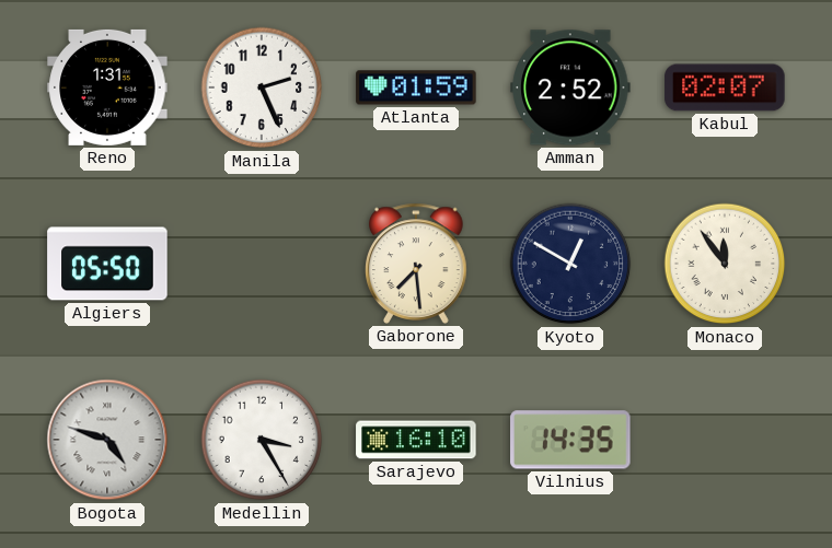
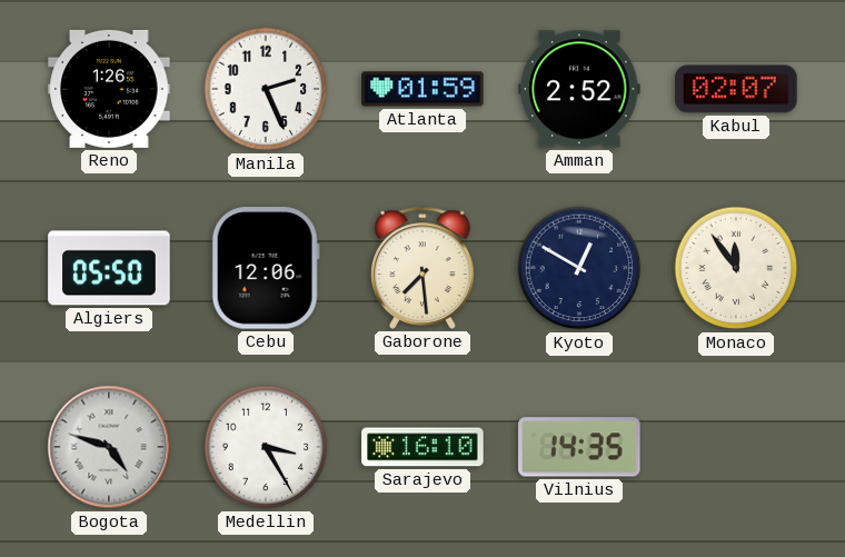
Reno: 1:31 -> 1:26
Cebu: none -> 12:06
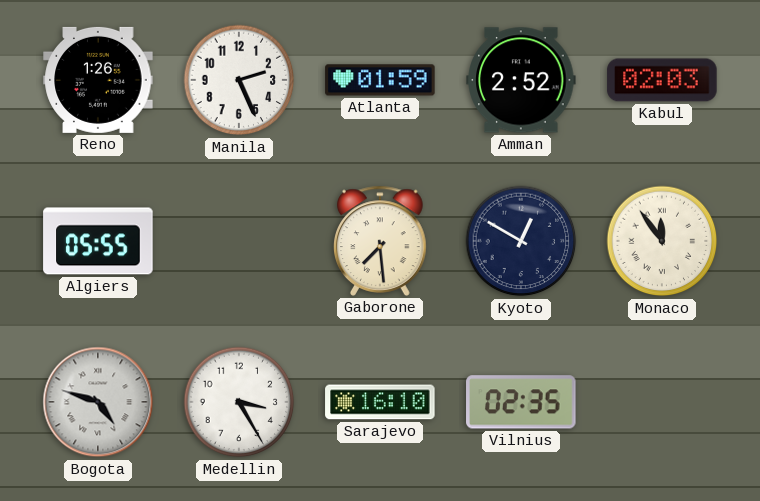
Kabul: 02:07 -> 02:03
Algiers: 05:50 -> 05:55
Cebu: 12:06 -> none
Vilnius: 14:35 -> 02:35
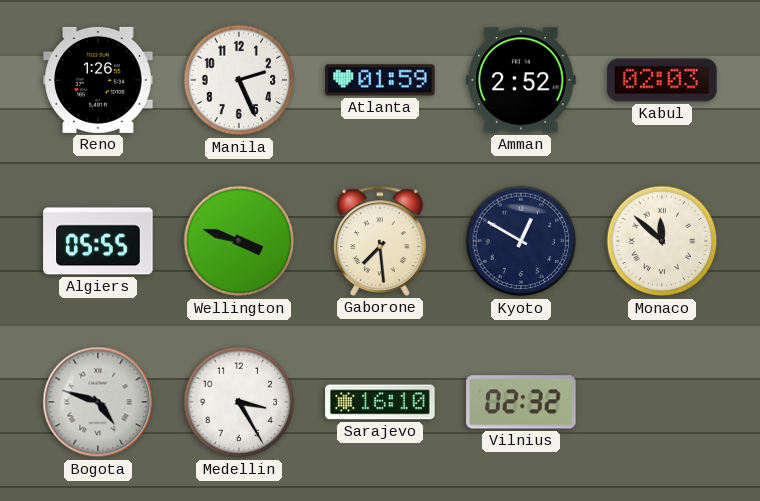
Wellington: none -> 3:48
Monaco: 11:54 -> 11:52
Vilnius: 02:35 -> 02:32
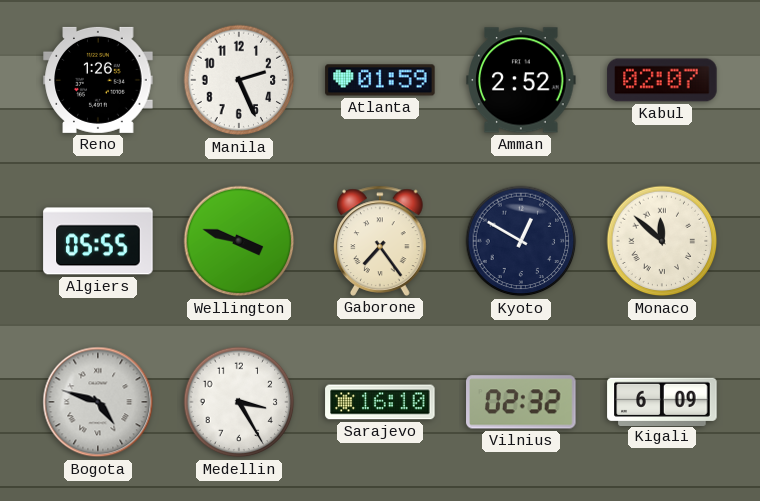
Kabul: 02:03 -> 02:07
Gaborone: 7:29 -> 7:24
Kigali: none -> 6:09
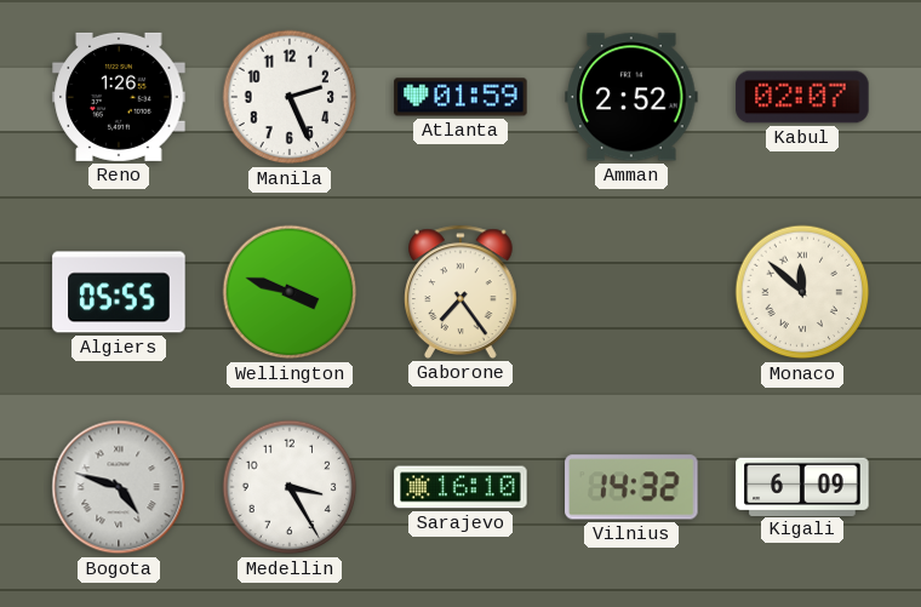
Kyoto: 12:50 -> none
Vilnius: 02:32 -> 14:32
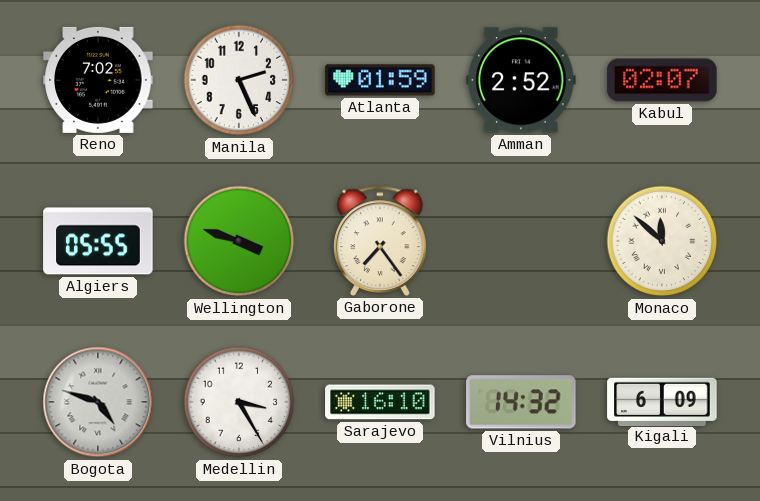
Reno: 1:26 -> 7:02
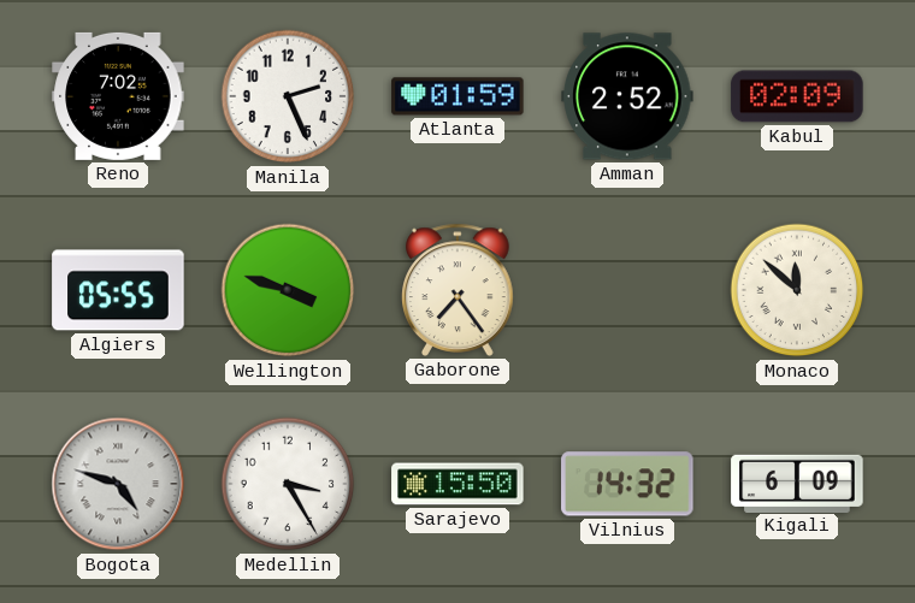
Kabul: 02:07 -> 02:09
Sarajevo: 16:10 -> 15:50
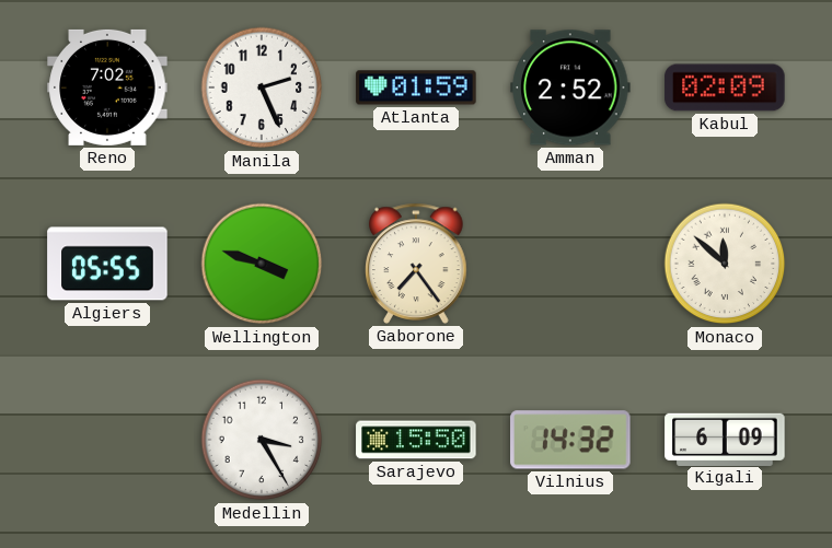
Bogota: 4:48 -> none
